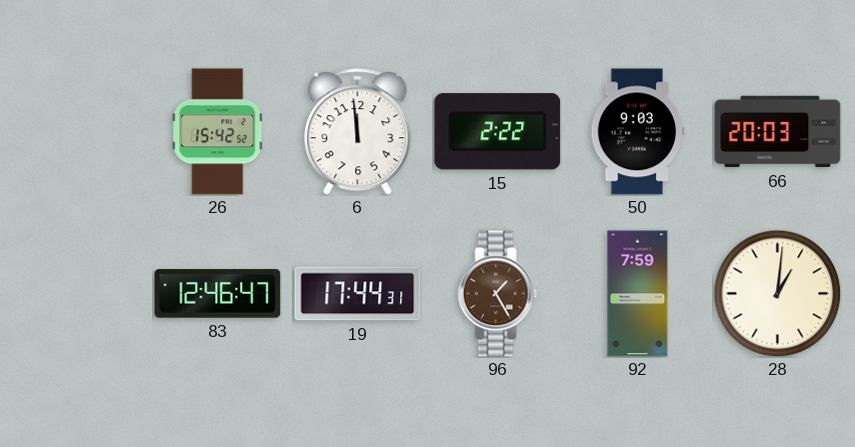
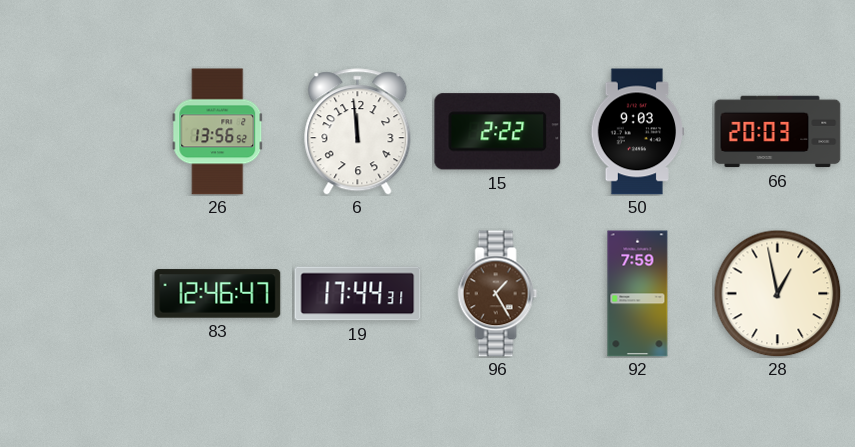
26: 15:42 -> 13:56
28: 1:01 -> 12:58
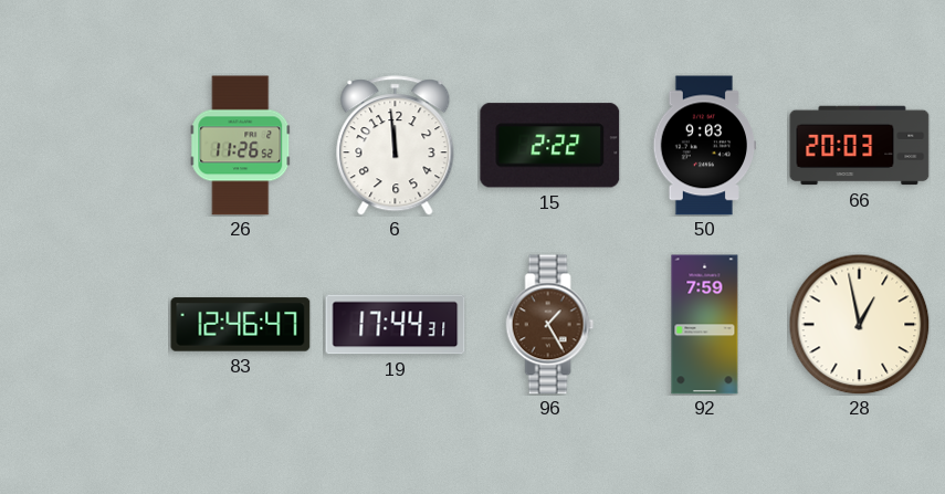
26: 13:56 -> 11:26
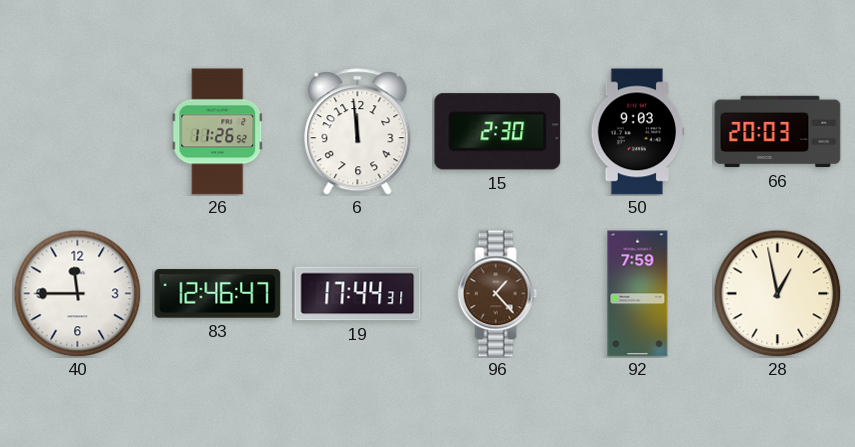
15: 2:22 -> 2:30
40: none -> 11:45
96: 1:25 -> 1:23
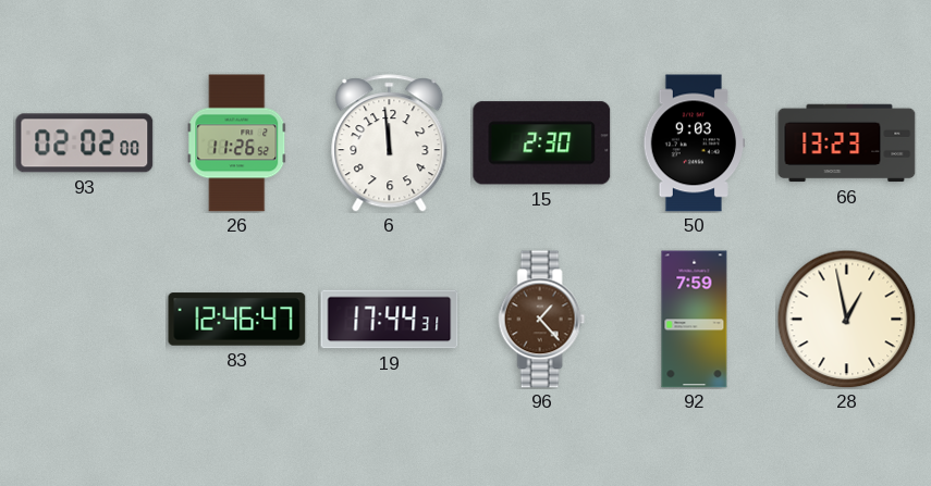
93: none -> 02:02
66: 20:03 -> 13:23
40: 11:45 -> none
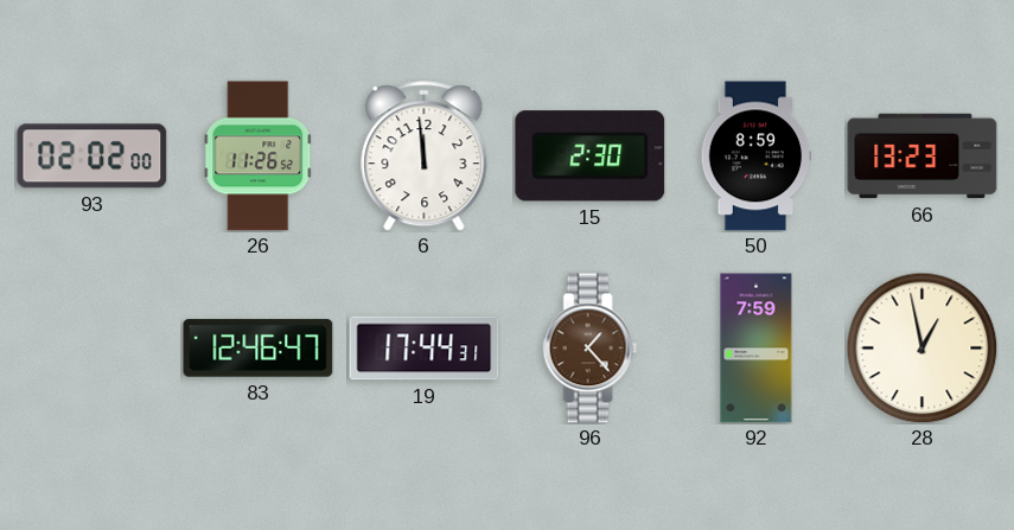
50: 9:03 -> 8:59
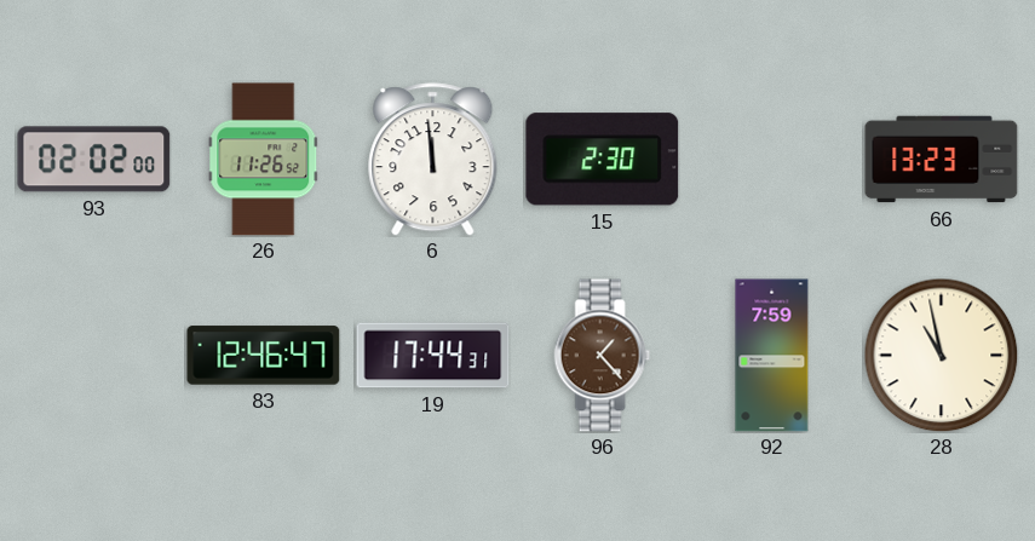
50: 8:59 -> none
28: 12:58 -> 10:58
